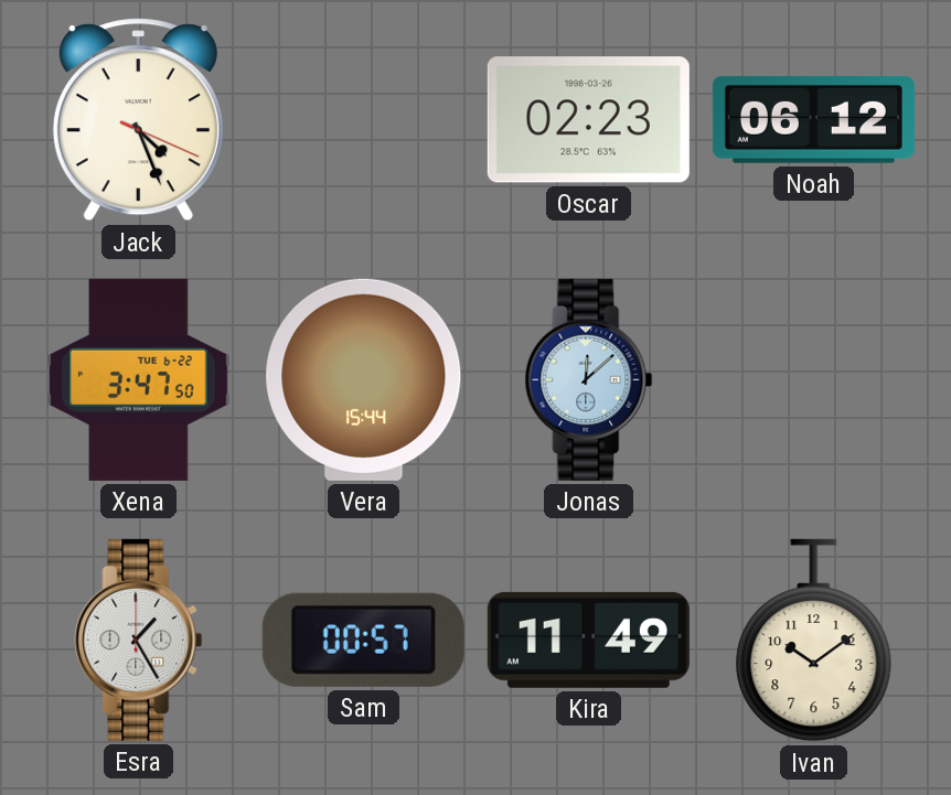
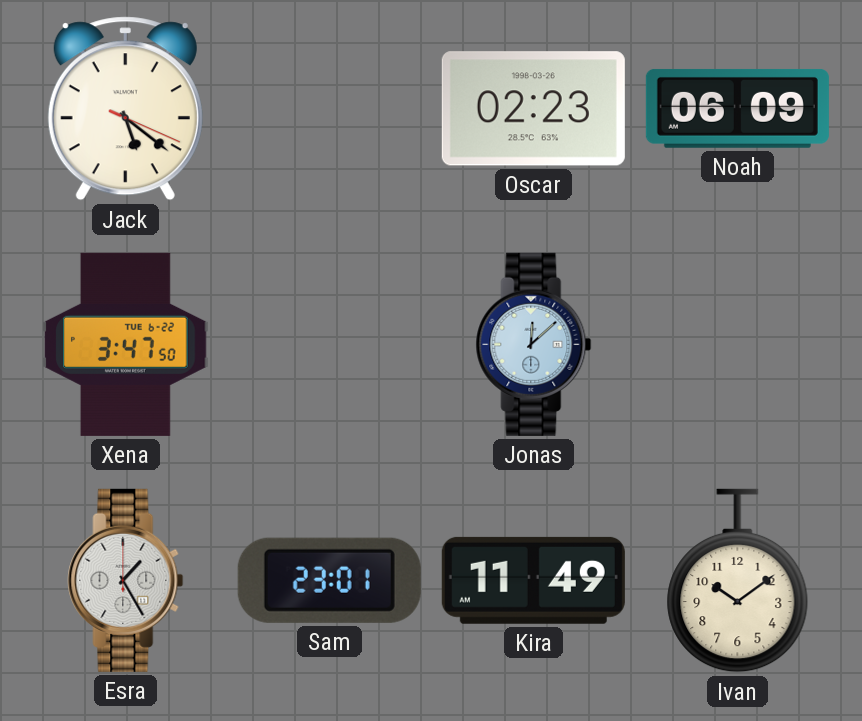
Jack: 4:26 -> 5:21
Noah: 06:12 -> 06:09
Vera: 15:44 -> none
Sam: 00:57 -> 23:01
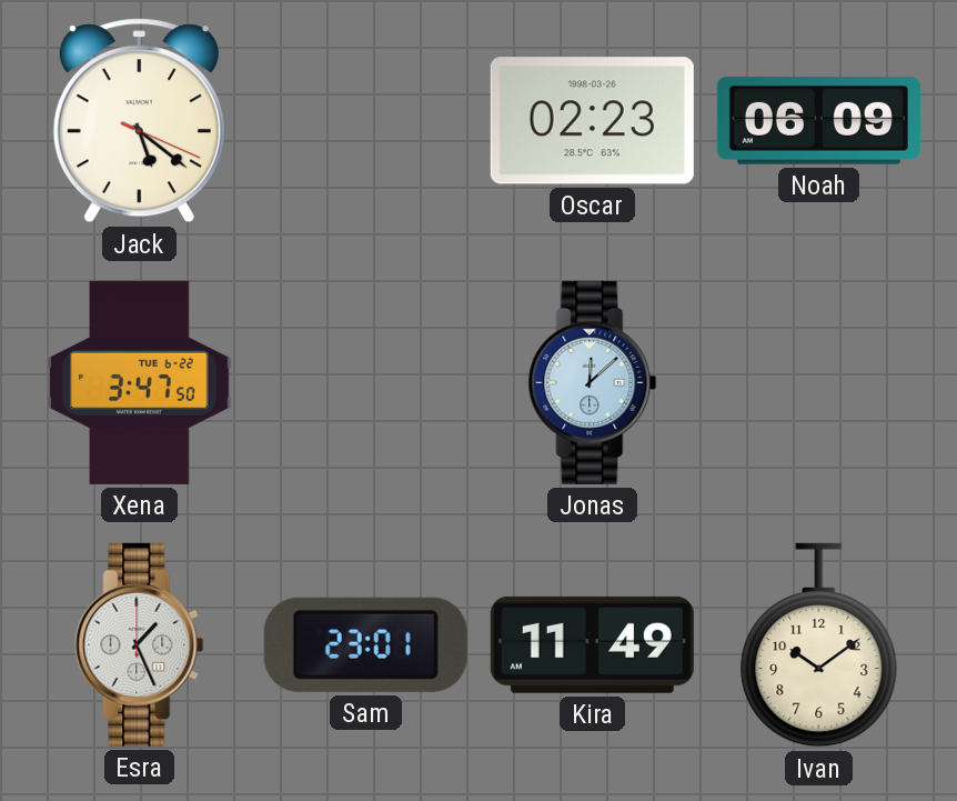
Esra: 1:25 -> 1:26
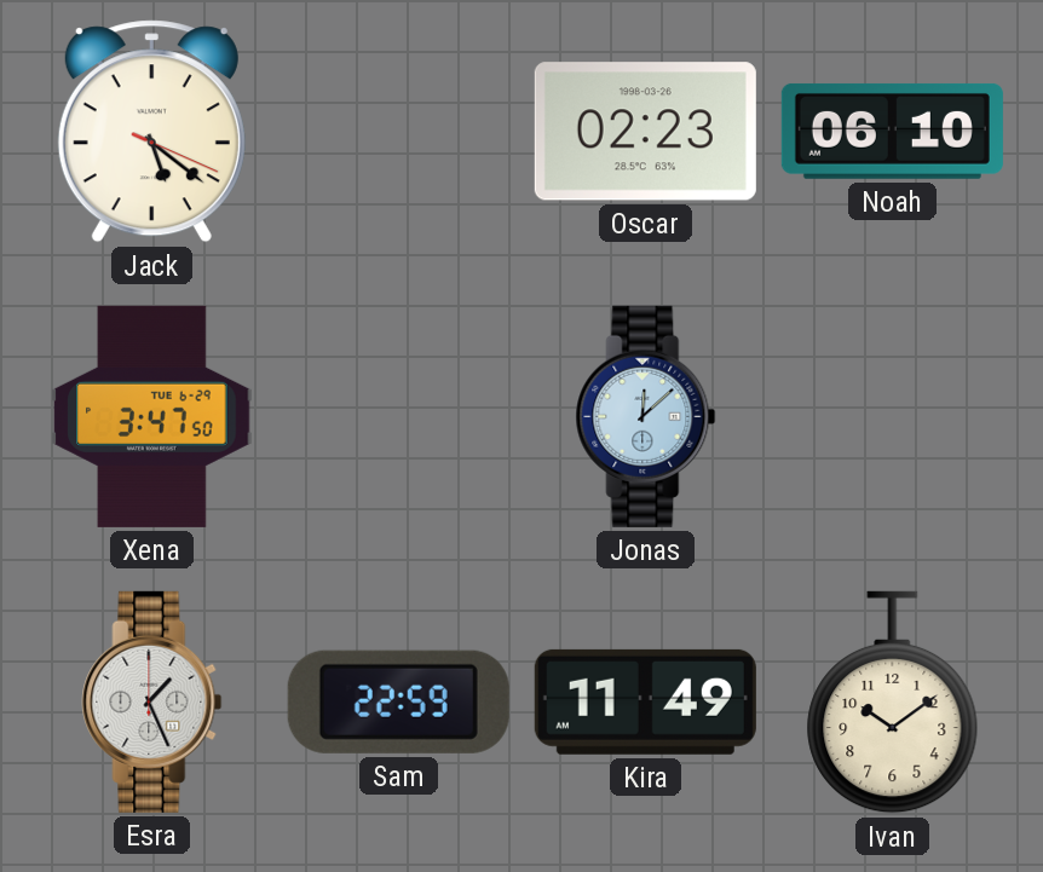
Noah: 06:09 -> 06:10
Xena date: TUE 6-22 -> TUE 6-29
Sam: 23:01 -> 22:59
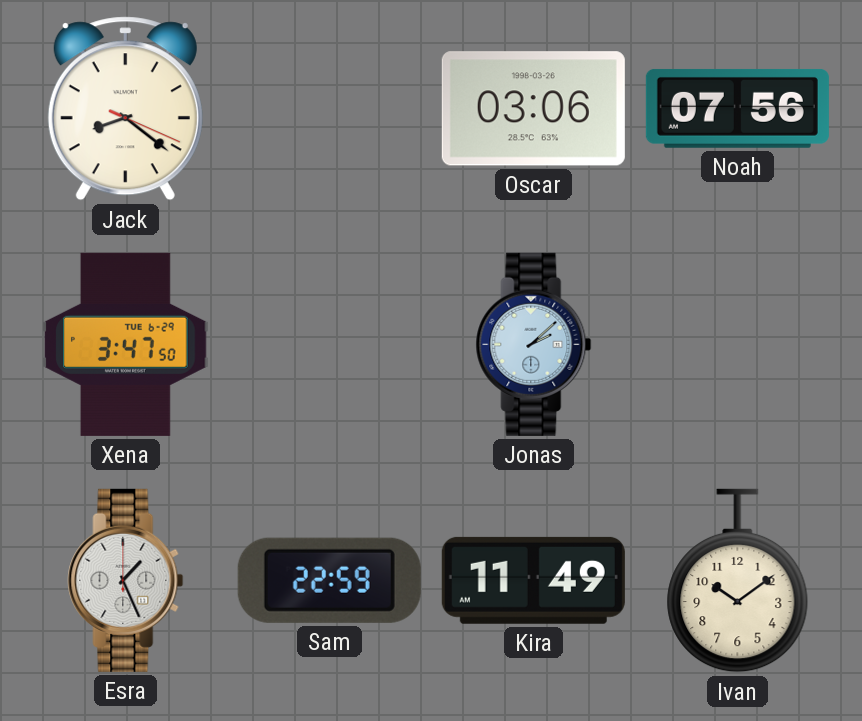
Jack: 5:21 -> 8:21
Oscar: 02:23 -> 03:06
Noah: 06:10 -> 07:56
Jonas: 12:08 -> 2:08
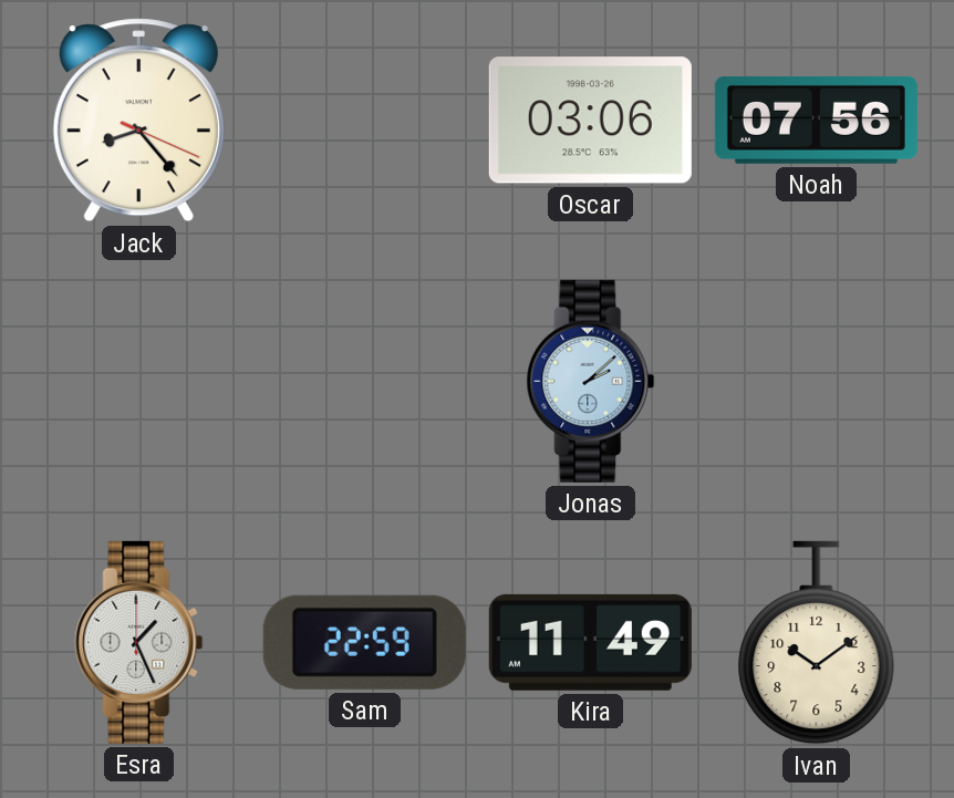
Jack: 8:21 -> 8:23
Xena: 3:47 -> none
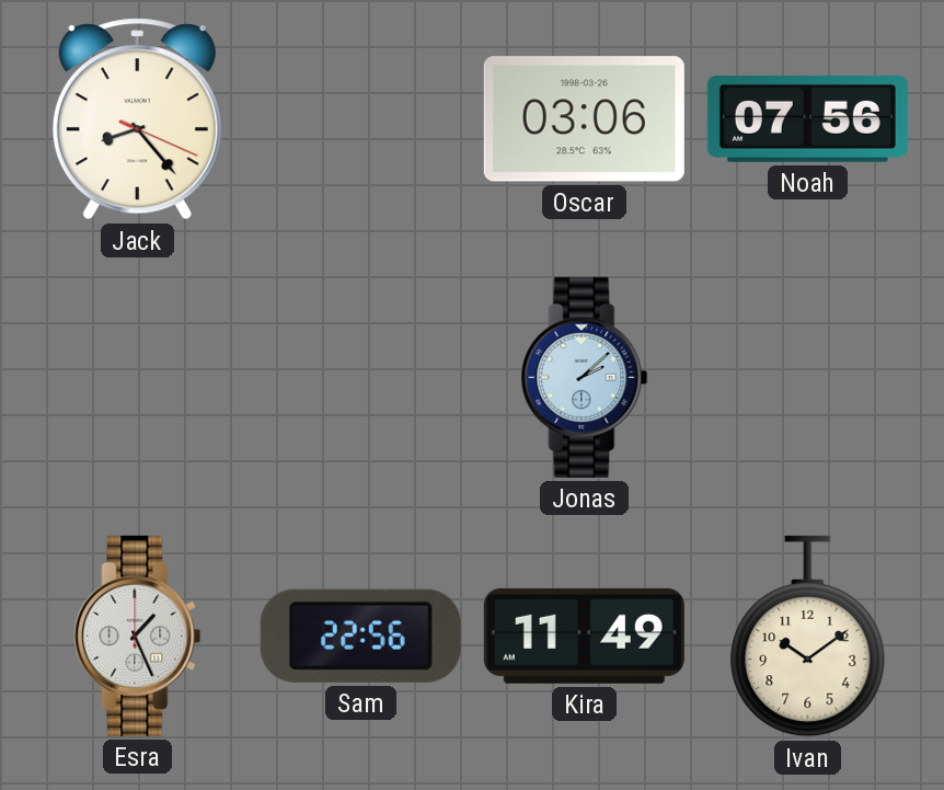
Sam: 22:59 -> 22:56
